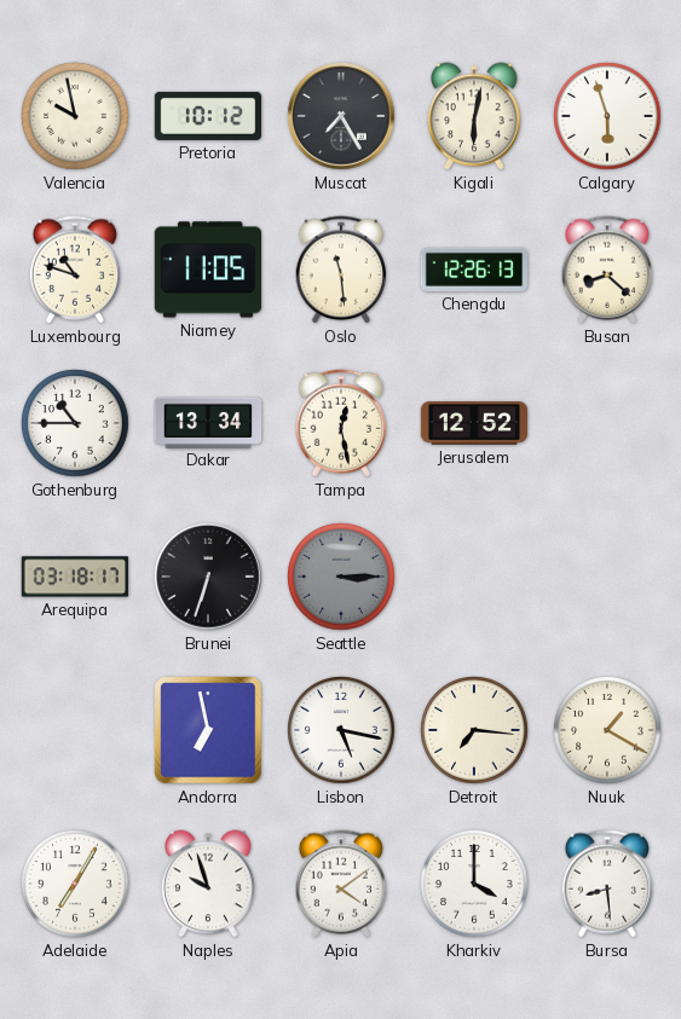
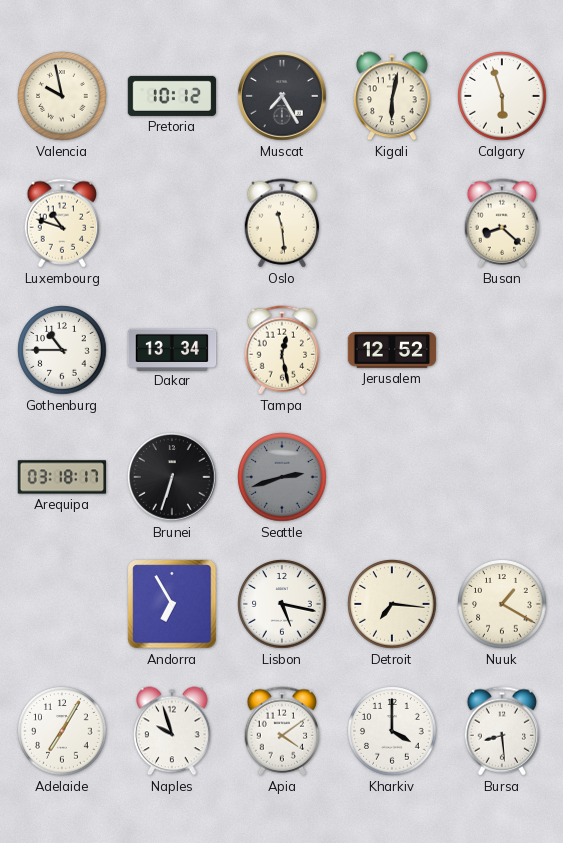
Niamey: 11:05 -> none
Chengdu: 12:26 -> none
Seattle: 3:15 -> 2:42
Andorra: 6:58 -> 6:55
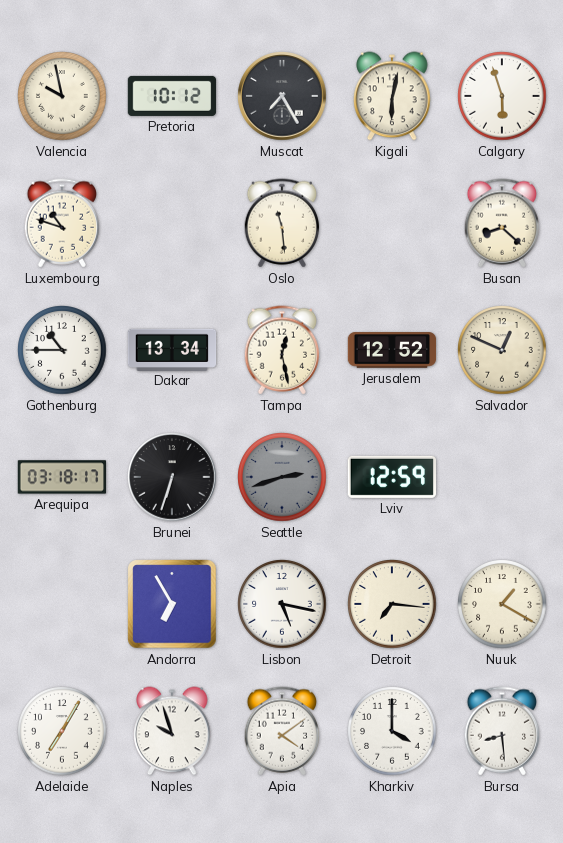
Salvador: none -> 12:49
Lviv: none -> 12:59
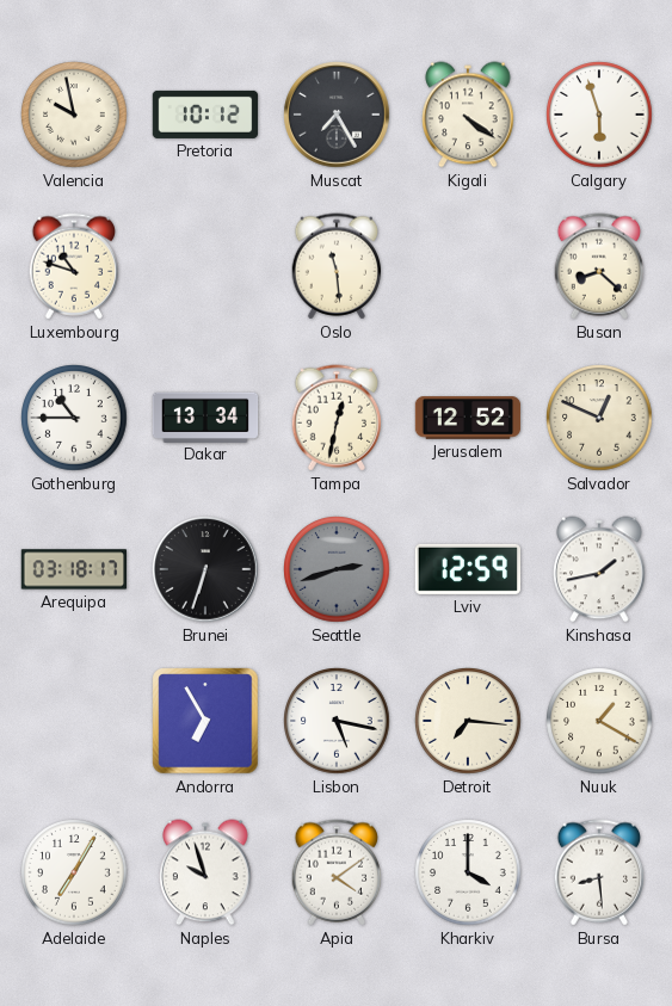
Kigali: 6:02 -> 4:21
Tampa: 12:28 -> 12:32
Kinshasa: none -> 1:43
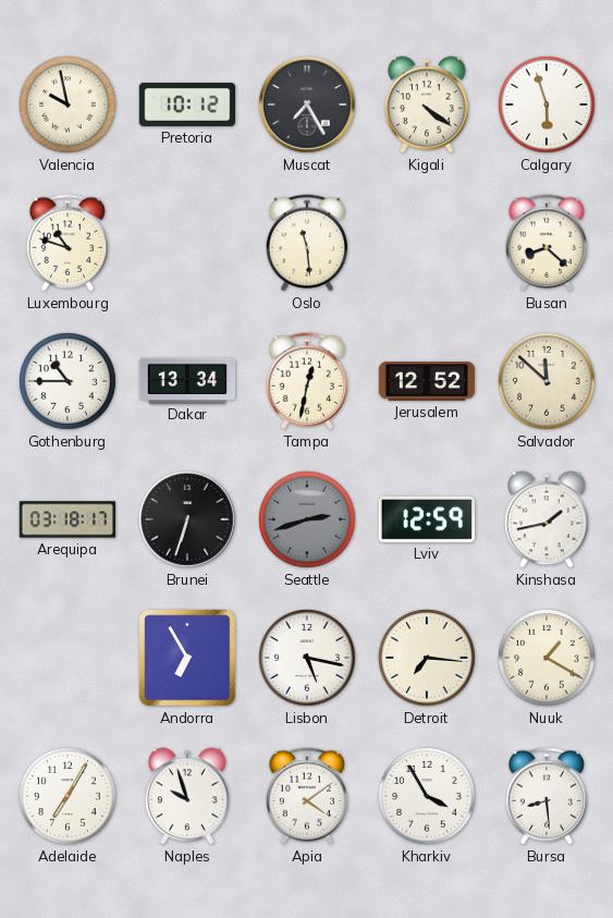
Salvador: 12:49 -> 11:52
Kharkiv: 4:00 -> 3:55
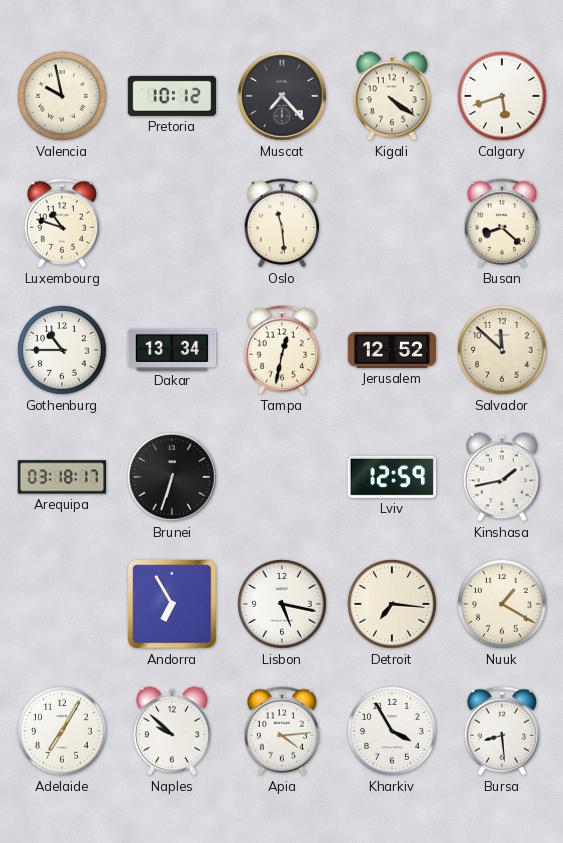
Muscat: 7:25 -> 7:23
Calgary: 5:57 -> 5:42
Seattle: 2:42 -> none
Naples: 9:57 -> 9:52
Apia: 4:09 -> 4:14
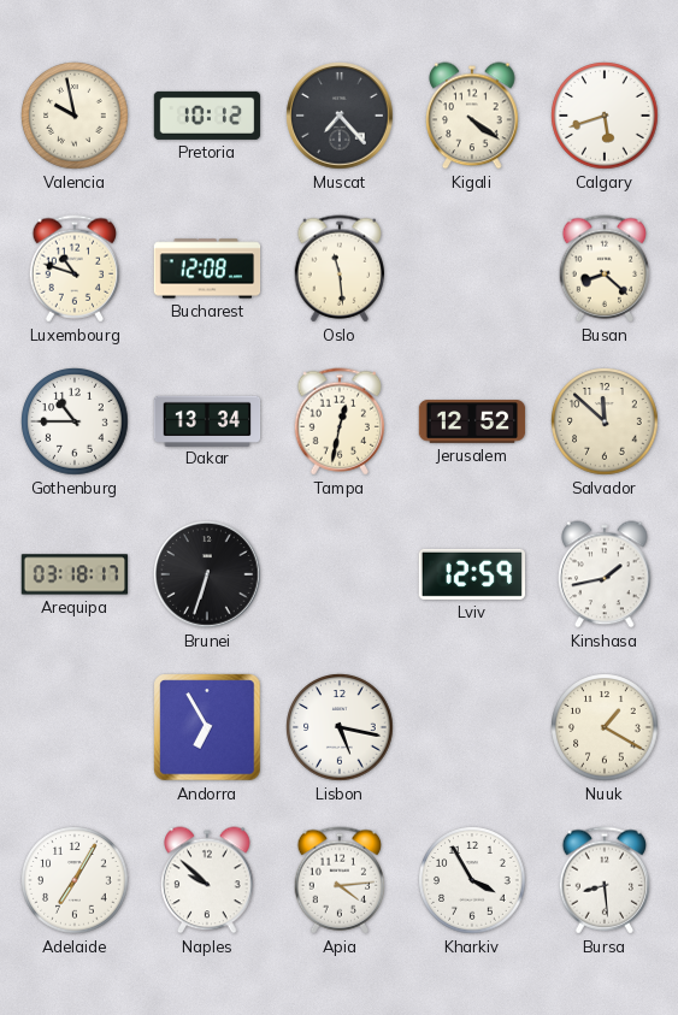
Bucharest: none -> 12:08
Detroit: 7:16 -> none
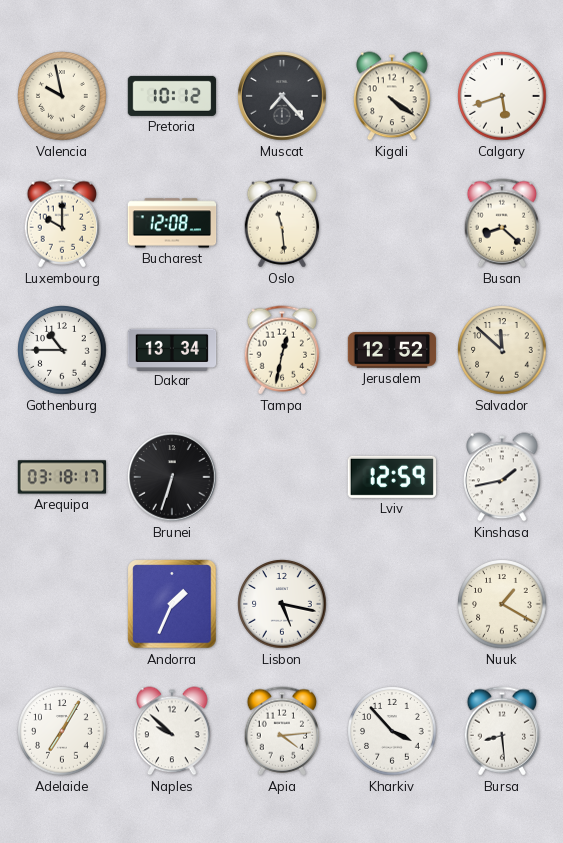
Luxembourg: 10:48 -> 10:00
Andorra: 6:55 -> 1:34
Kharkiv: 3:55 -> 3:53
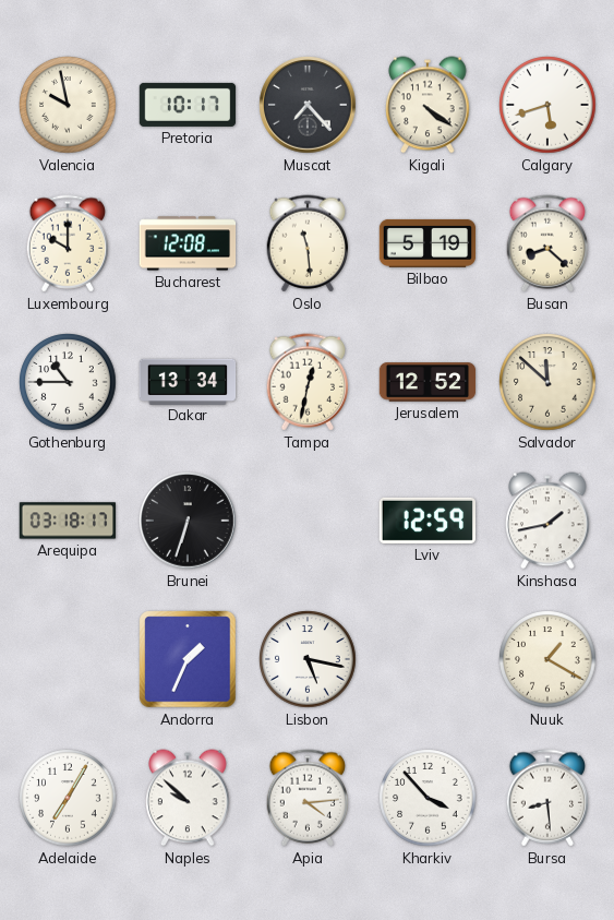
Pretoria: 10:12 -> 10:17
Bilbao: none -> 5:19
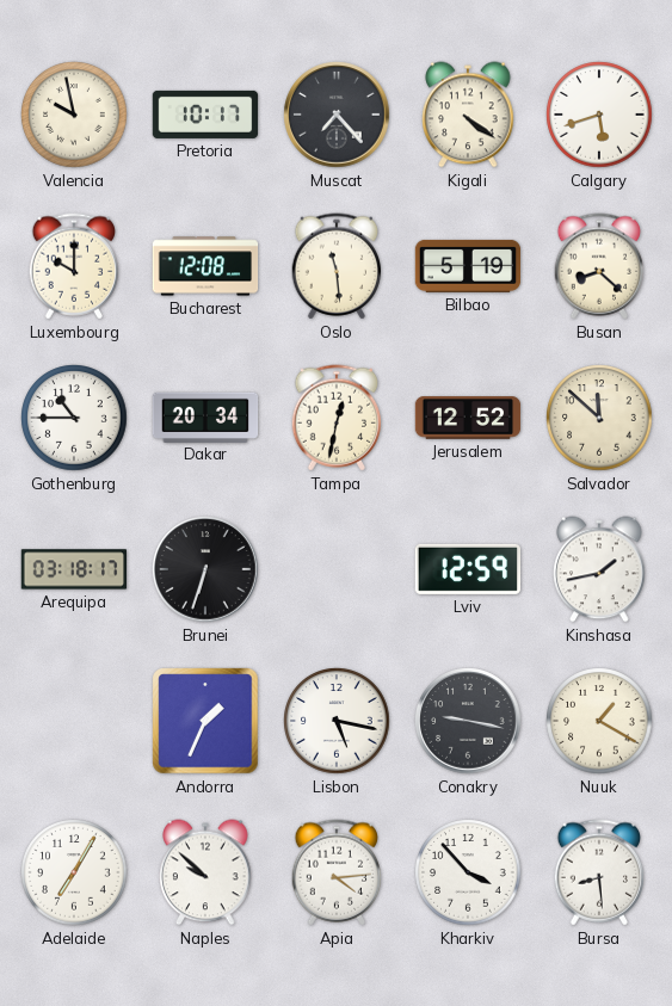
Dakar: 13:34 -> 20:34
Conakry: none -> 9:17
